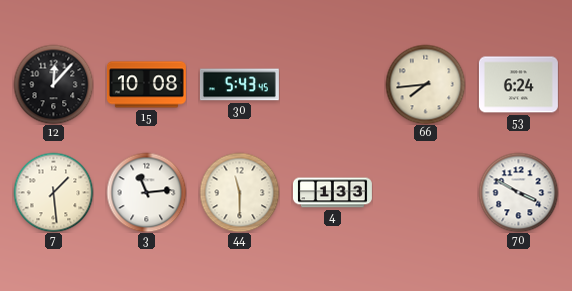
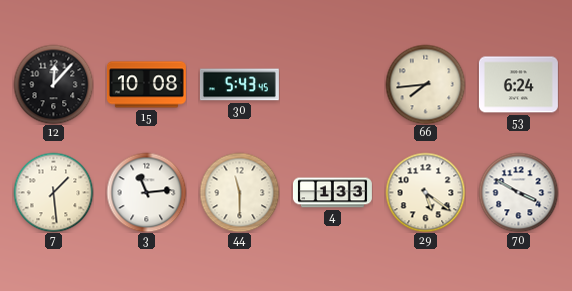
29: none -> 5:21
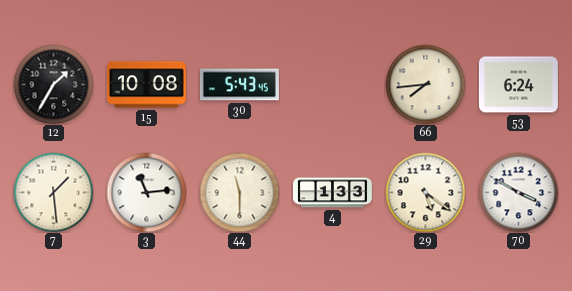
12: 12:07 -> 1:35
